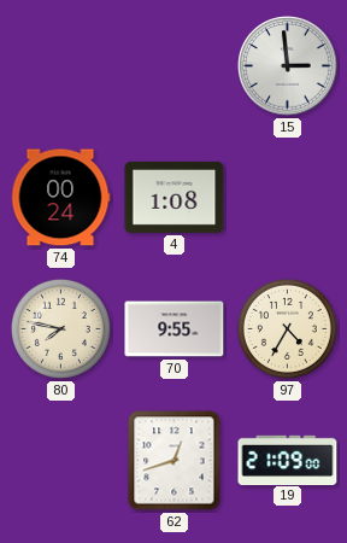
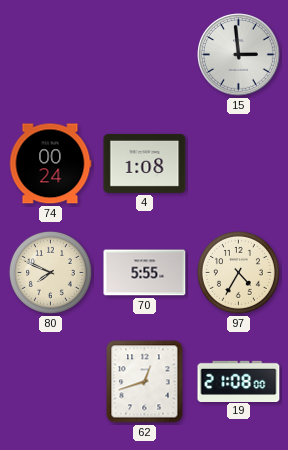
80: 7:47 -> 7:49
70: 9:55 -> 5:55
19: 21:09 -> 21:08
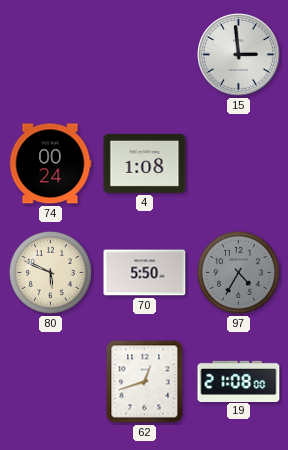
80: 7:49 -> 5:49
70: 5:55 -> 5:50
97 dial: cream -> grey
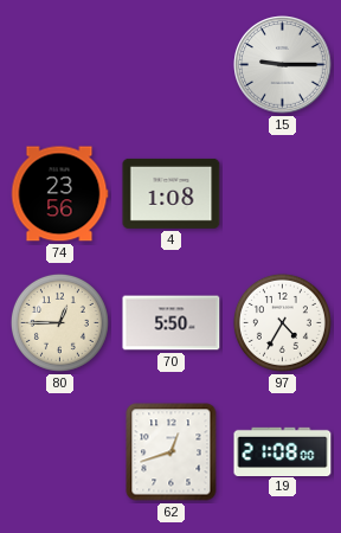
15: 2:59 -> 9:15
74: 00:24 -> 23:56
80: 5:49 -> 12:45
97 dial: grey -> white
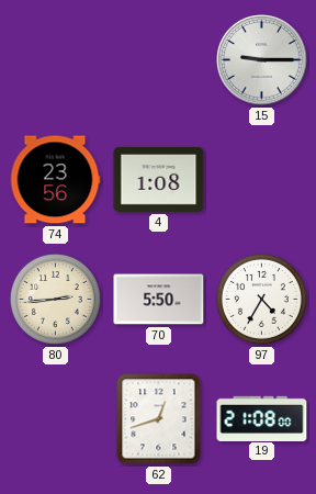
80: 12:45 -> 2:44
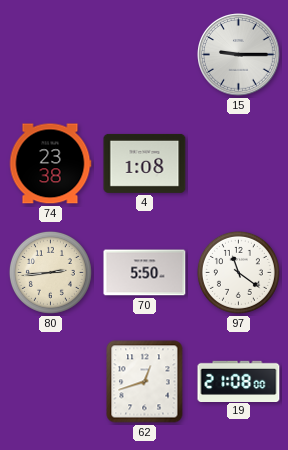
74: 23:56 -> 23:38
97: 4:35 -> 11:21
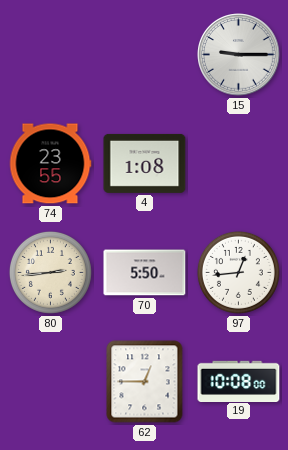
74: 23:38 -> 23:55
97: 11:21 -> 12:44
62: 12:42 -> 12:45
19: 21:08 -> 10:08
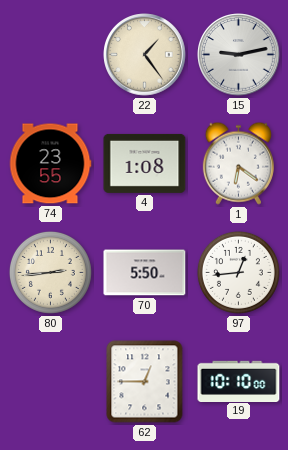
22: none -> 1:24
15: 9:15 -> 9:13
1: none -> 6:21
19: 10:08 -> 10:10
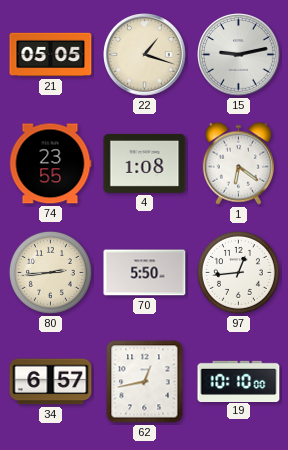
21: none -> 05:05
22: 1:24 -> 1:18
34: none -> 6:57
62: 12:45 -> 12:43
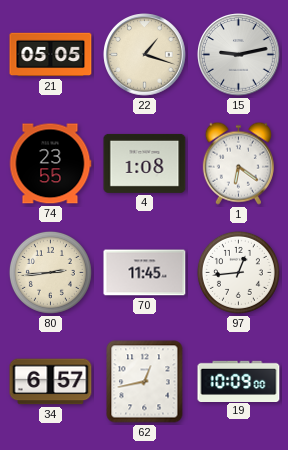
70: 5:50 -> 11:45
19: 10:10 -> 10:09
